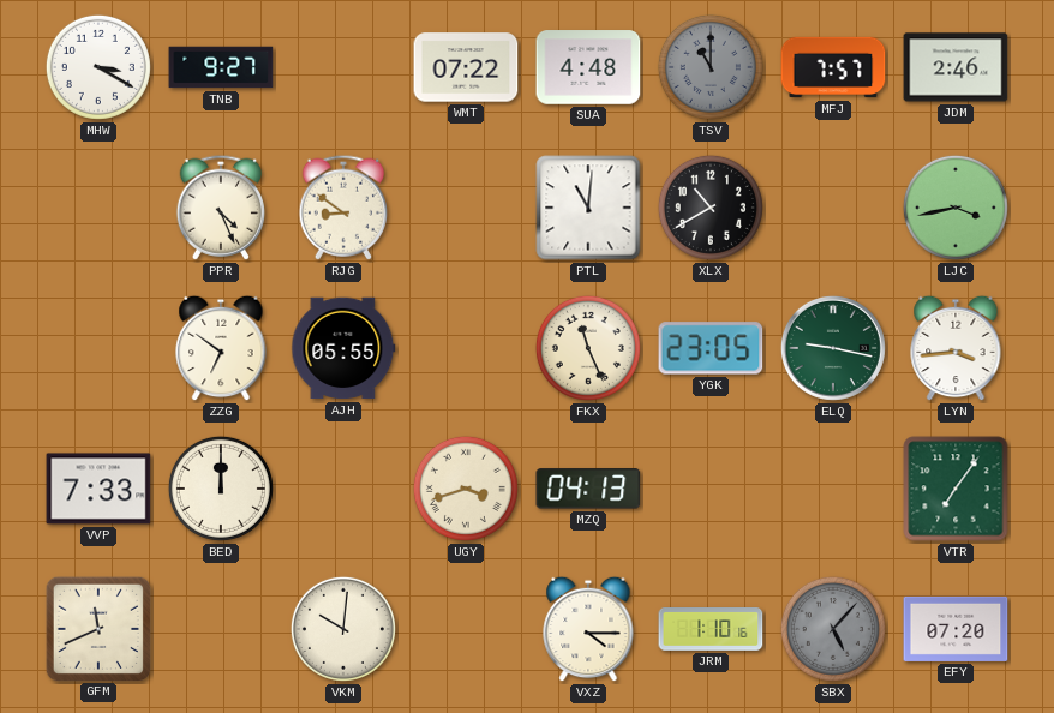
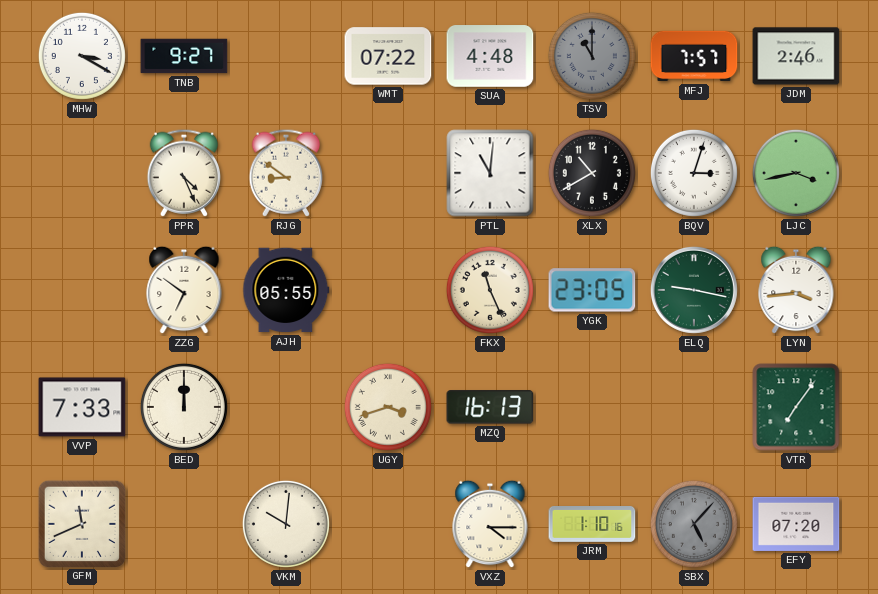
BQV: none -> 3:03
MZQ: 04:13 -> 16:13
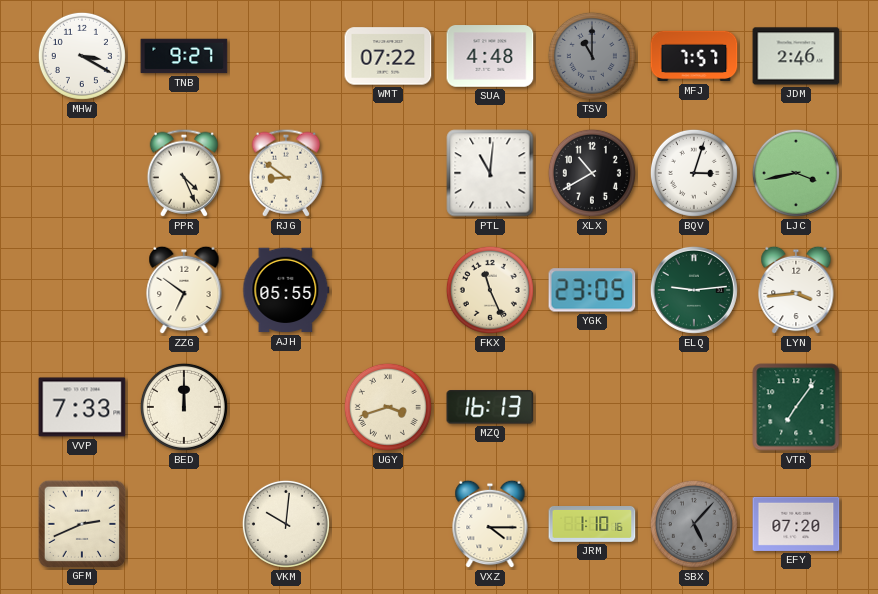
ELQ: 9:17 -> 9:14
GFM: 11:41 -> 2:41
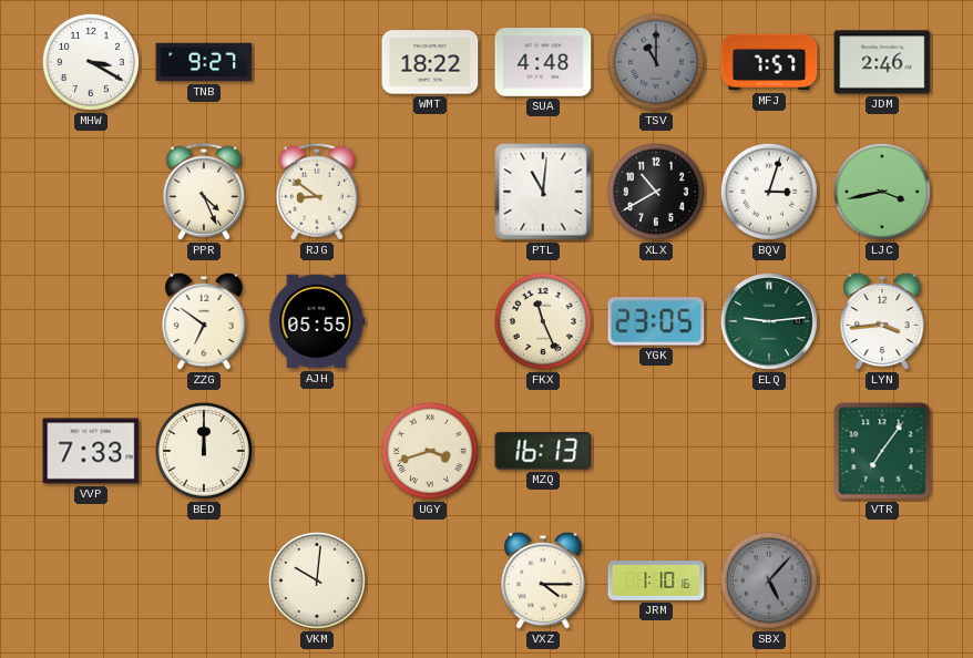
WMT: 07:22 -> 18:22
GFM: 2:41 -> none
EFY: 07:20 -> none
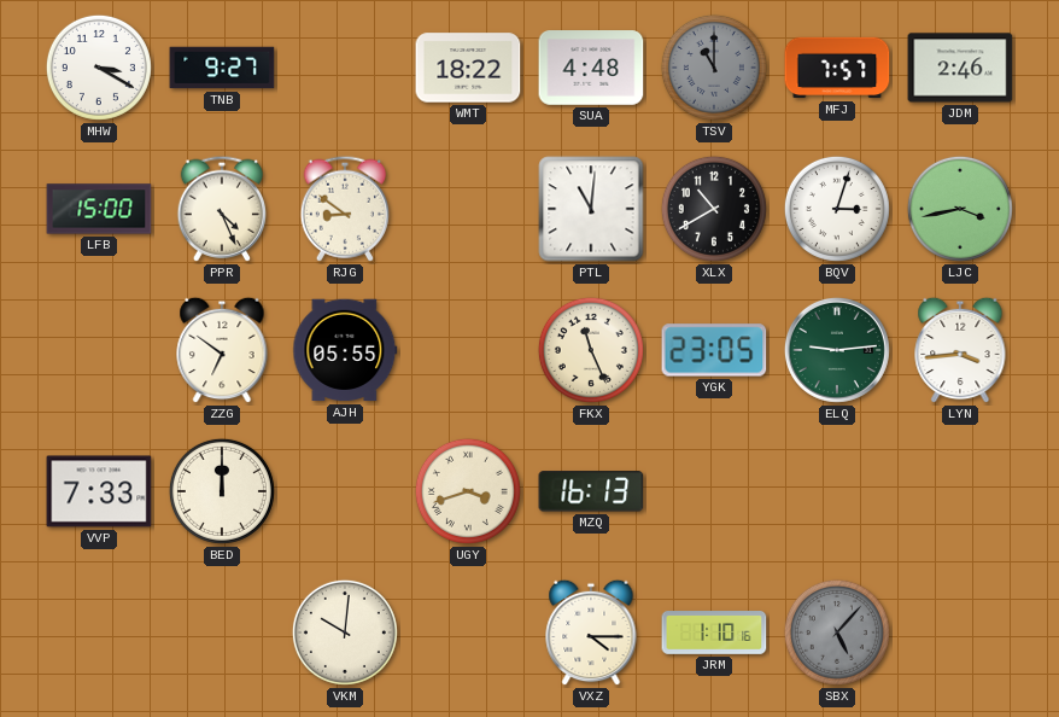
LFB: none -> 15:00
VTR: 7:06 -> none
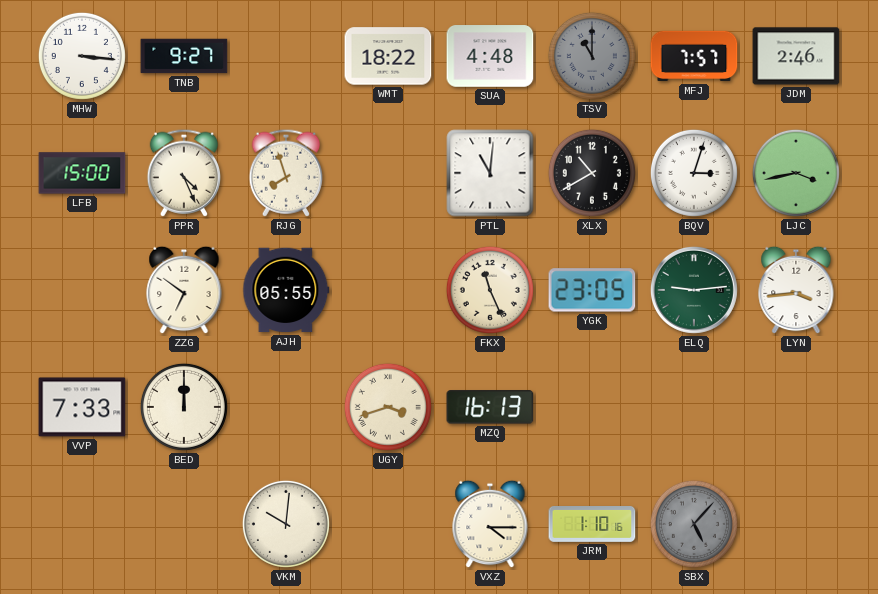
MHW: 3:20 -> 3:16
RJG: 8:51 -> 7:57
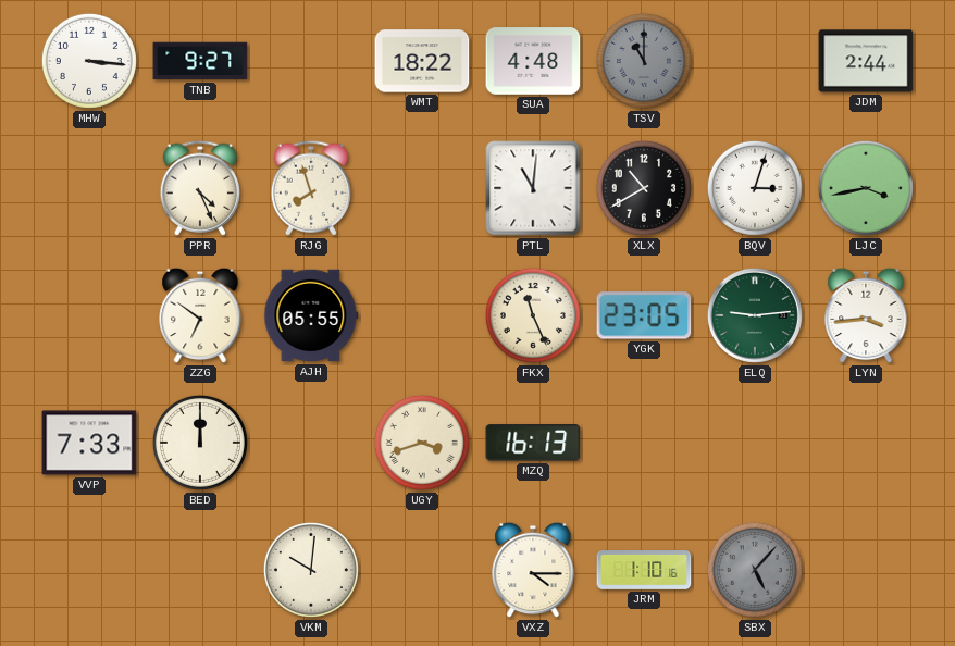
MFJ: 7:57 -> none
JDM: 2:46 -> 2:44
LFB: 15:00 -> none
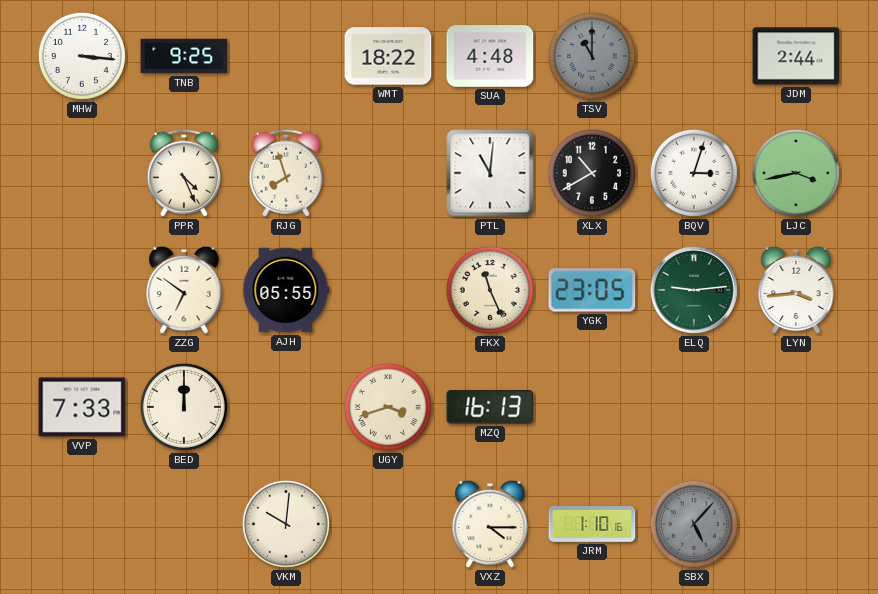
TNB: 9:27 -> 9:25
